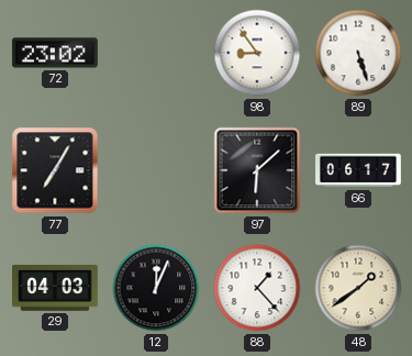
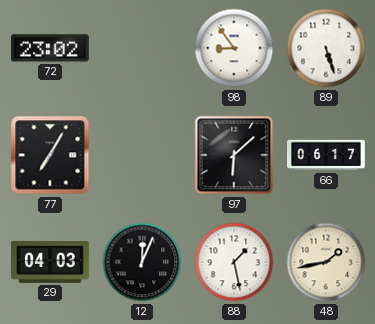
88: 1:23 -> 1:28
48: 1:39 -> 1:43
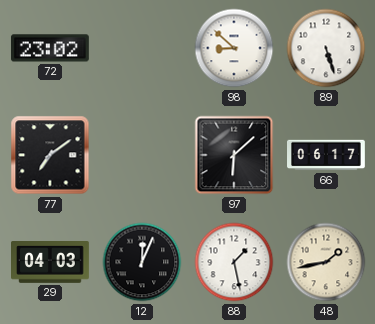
98: 8:54 -> 8:52
77: 7:05 -> 7:09
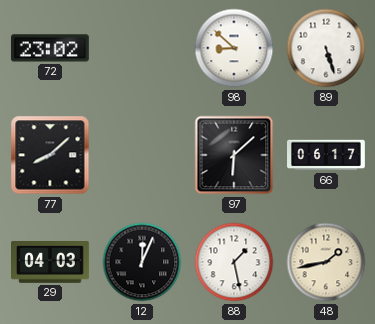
77: 7:09 -> 8:08
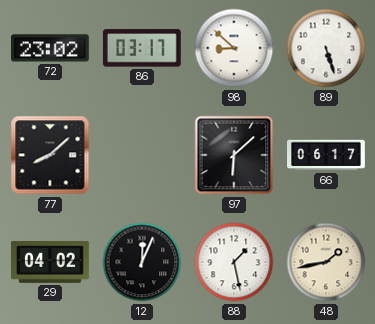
86: none -> 03:17
29: 04:03 -> 04:02
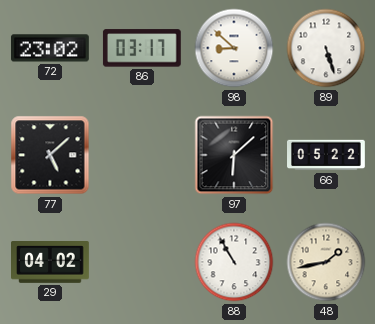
77: 8:08 -> 5:08
66: 06:17 -> 05:22
12: 12:04 -> none
88: 1:28 -> 10:55
